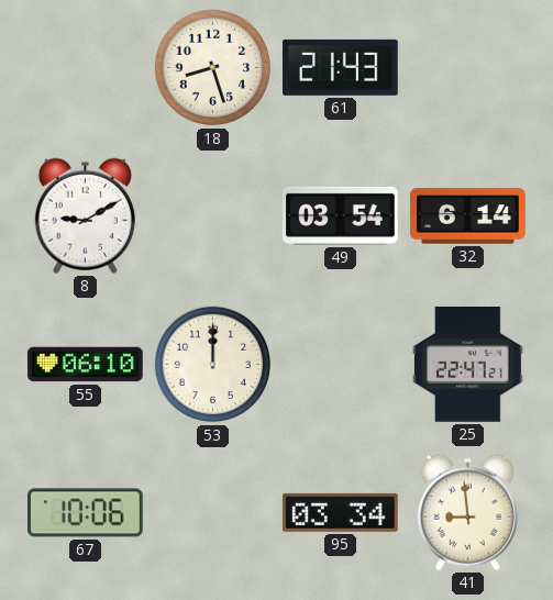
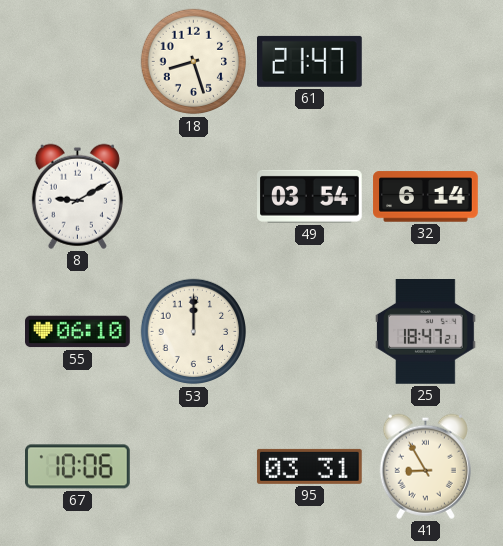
61: 21:43 -> 21:47
25: 22:47 -> 18:47
95: 03:34 -> 03:31
41: 8:59 -> 8:55
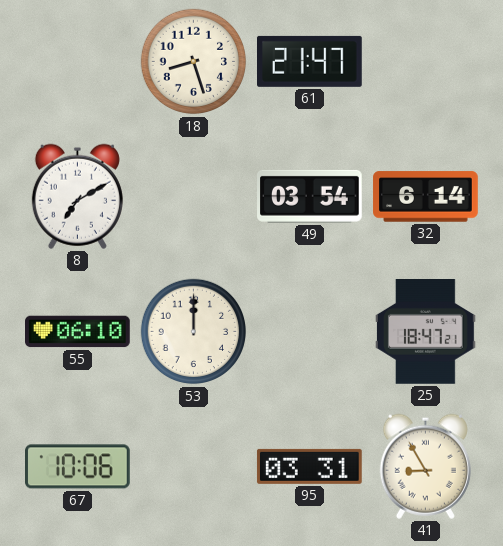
8: 9:10 -> 7:10
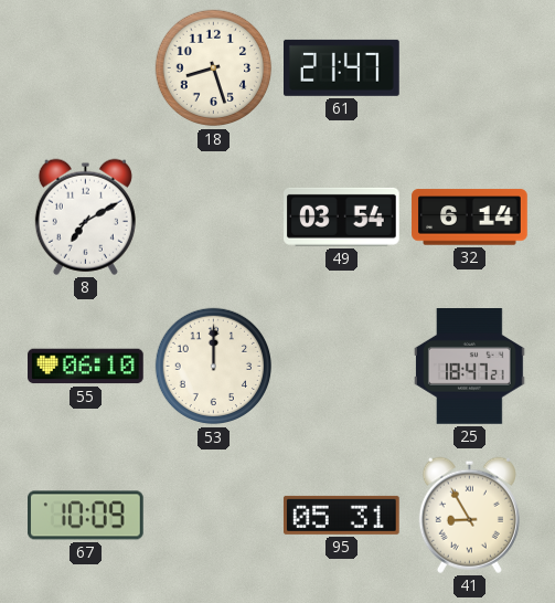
67: 10:06 -> 10:09
95: 03:31 -> 05:31
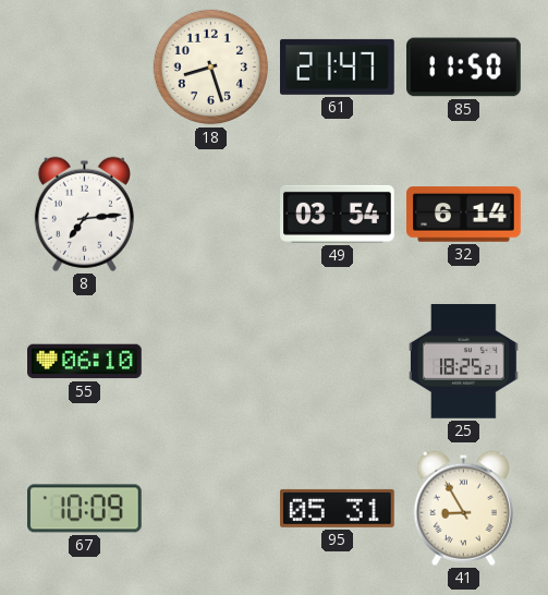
85: none -> 11:50
8: 7:10 -> 7:14
53: 12:00 -> none
25: 18:47 -> 18:25
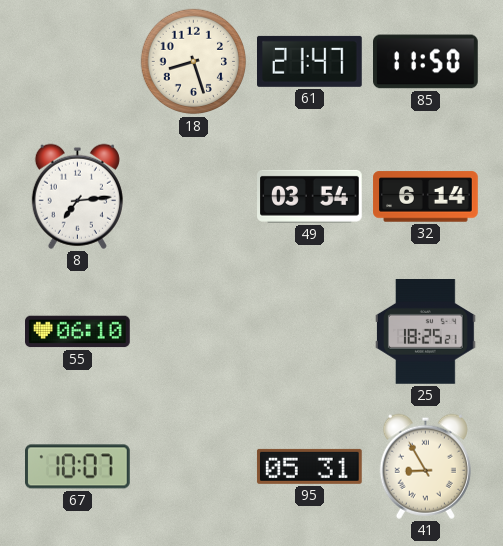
67: 10:09 -> 10:07
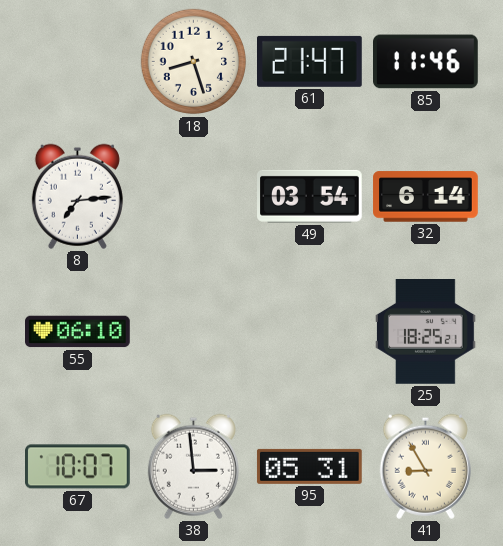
85: 11:50 -> 11:46
38: none -> 2:59
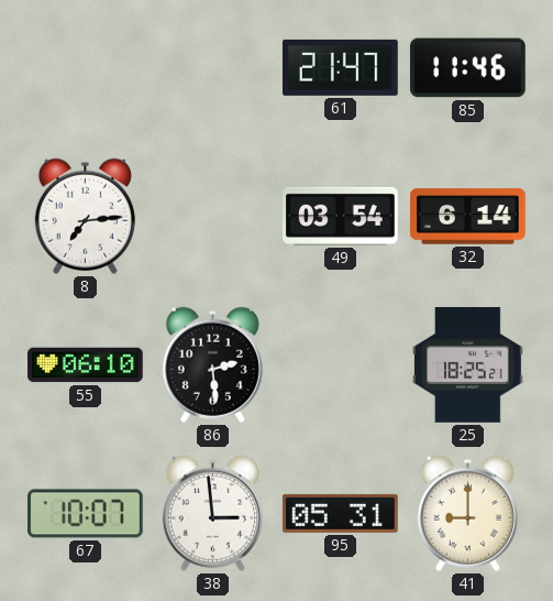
18: 8:27 -> none
86: none -> 2:29
41: 8:55 -> 9:00
